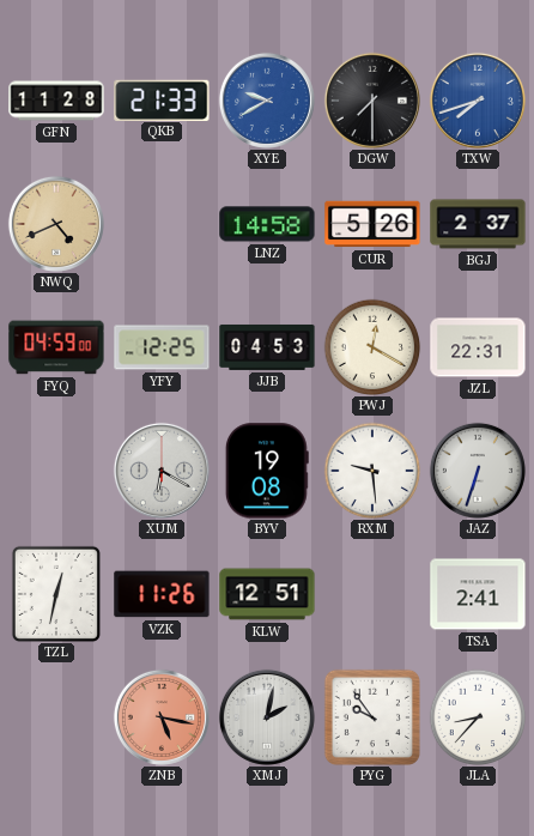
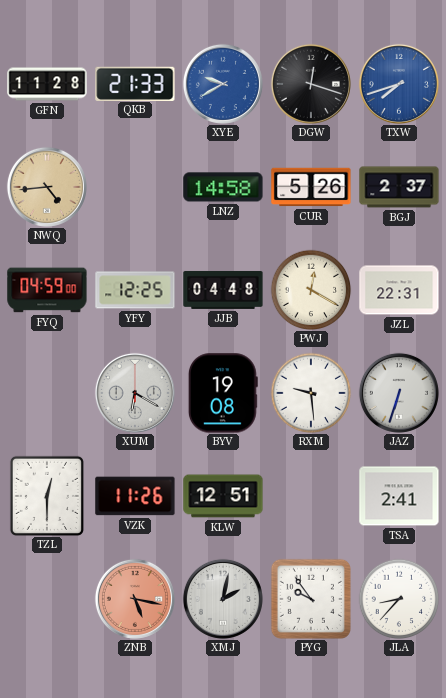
DGW: 7:30 -> 12:18
NWQ: 4:41 -> 4:44
JJB: 04:53 -> 04:48
TZL: 12:32 -> 12:30
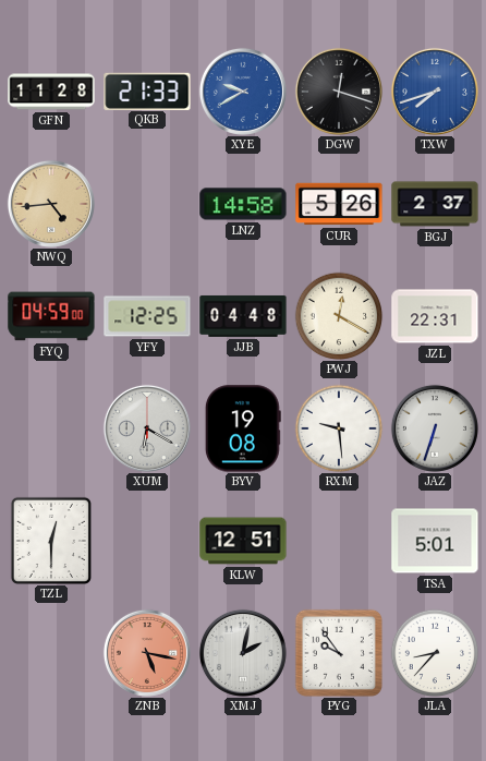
VZK: 11:26 -> none
TSA: 2:41 -> 5:01
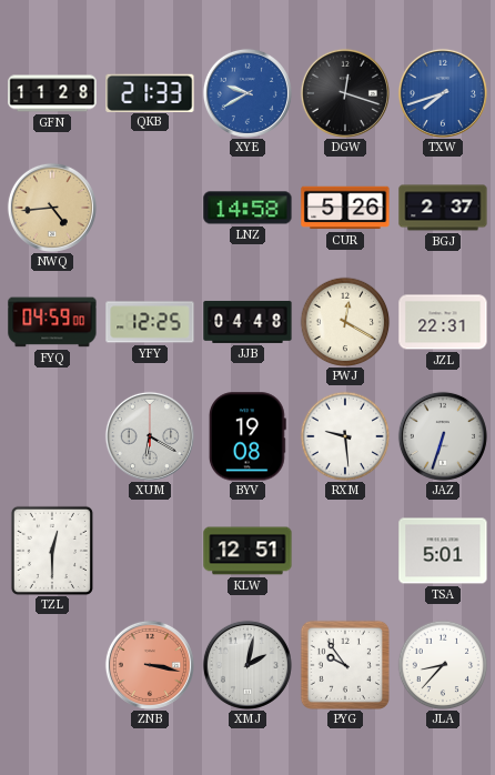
ZNB: 5:17 -> 3:17
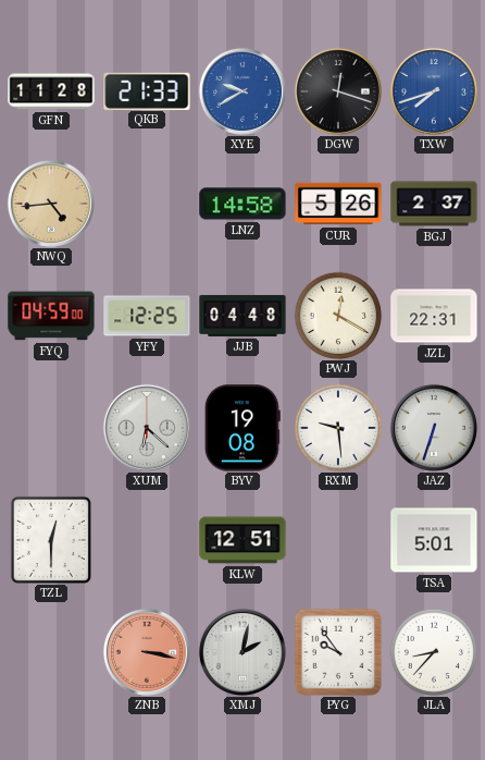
XUM: 6:20 -> 6:22
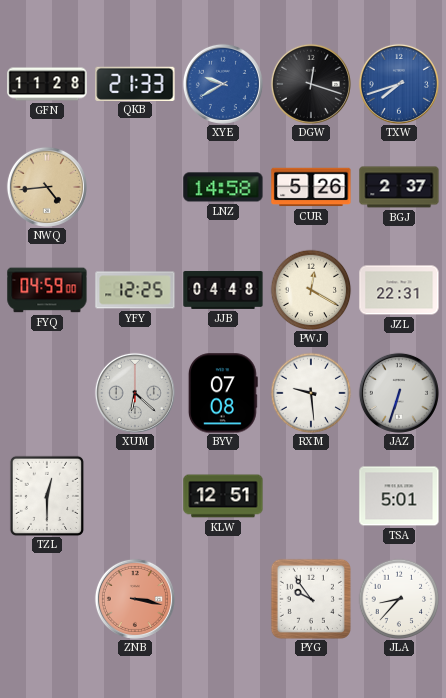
BYV: 19:08 -> 07:08
XMJ: 2:02 -> none
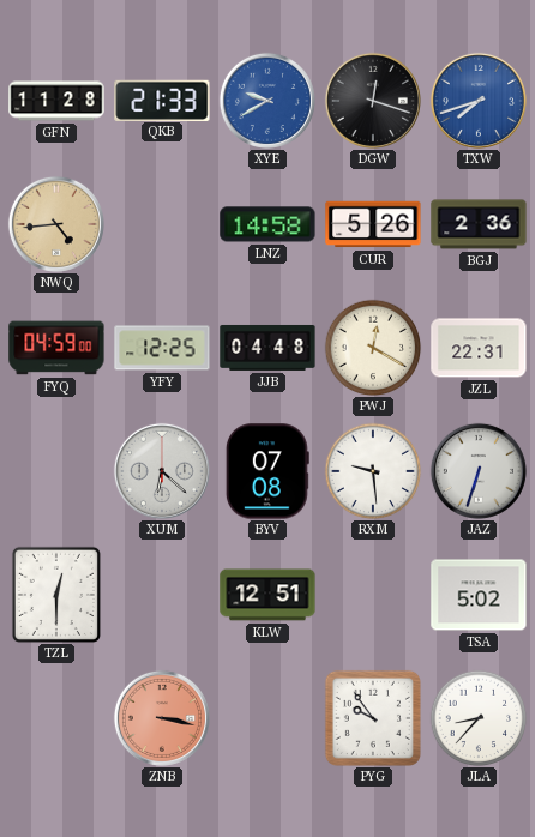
BGJ: 2:37 -> 2:36
TSA: 5:01 -> 5:02
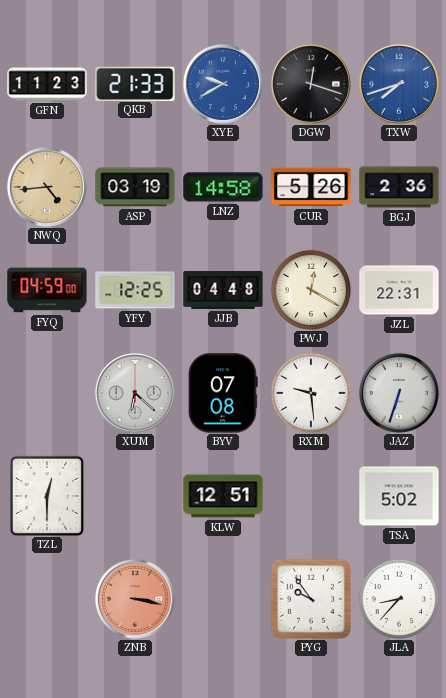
GFN: 11:28 -> 11:23
ASP: none -> 03:19
